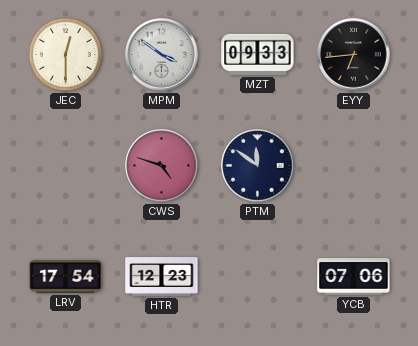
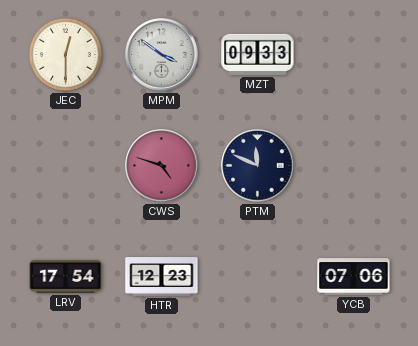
EYY: 6:44 -> none
PTM: 11:51 -> 11:49
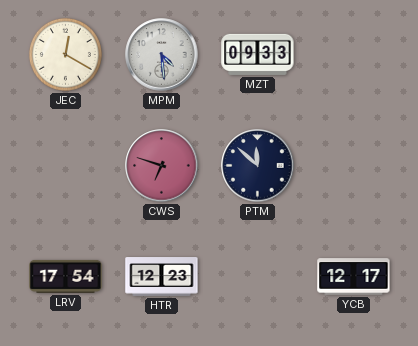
JEC: 12:30 -> 12:20
MPM: 3:51 -> 4:29
CWS: 4:48 -> 6:48
PTM: 11:49 -> 11:52
YCB: 07:06 -> 12:17
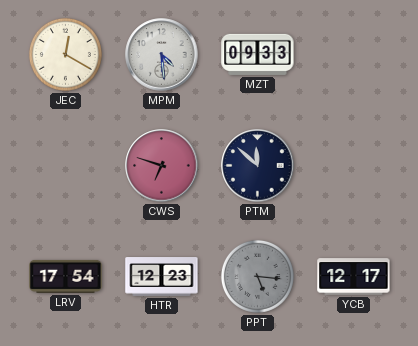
PPT: none -> 5:16
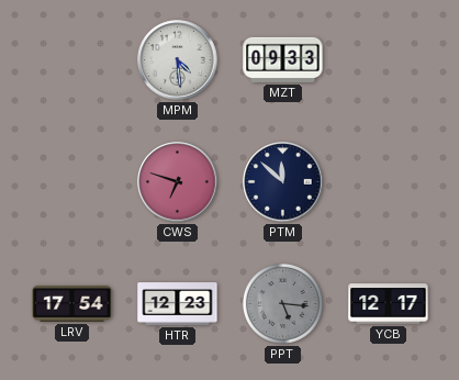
JEC: 12:20 -> none
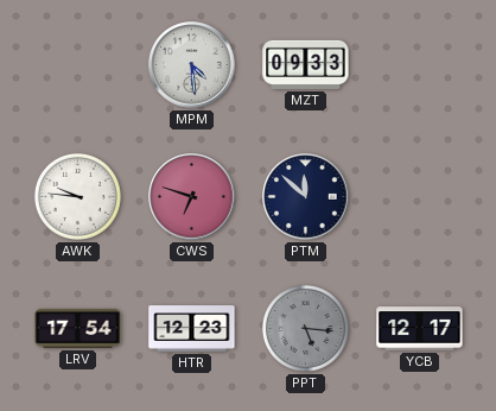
AWK: none -> 9:46
